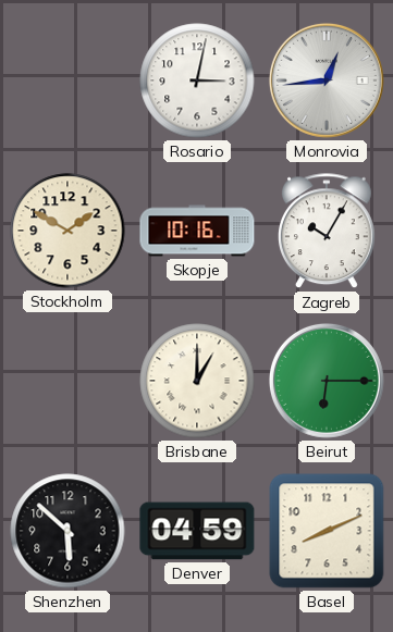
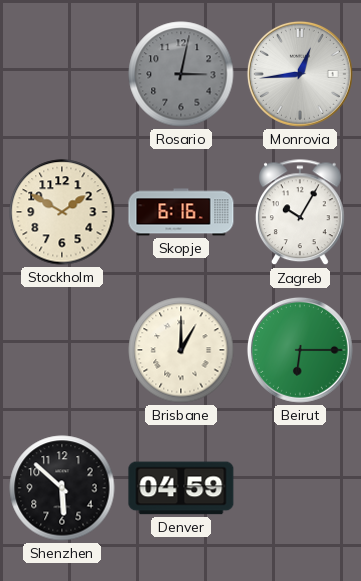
Rosario dial: white -> grey
Skopje: 10:16 -> 6:16
Basel: 8:11 -> none
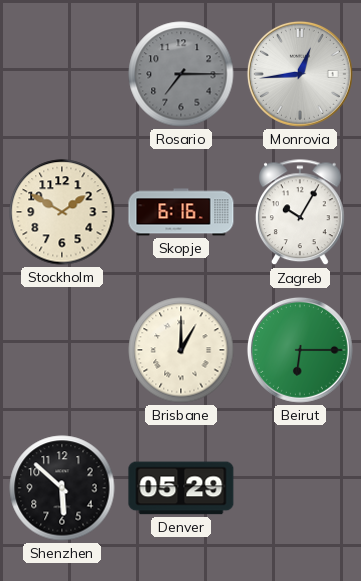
Rosario: 3:02 -> 7:15
Denver: 04:59 -> 05:29
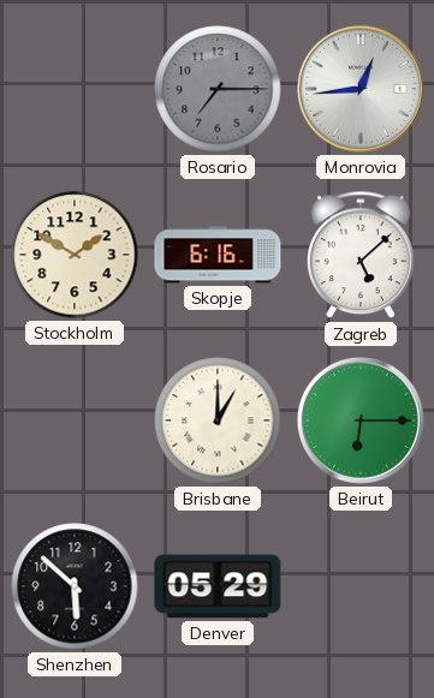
Zagreb: 10:05 -> 5:08
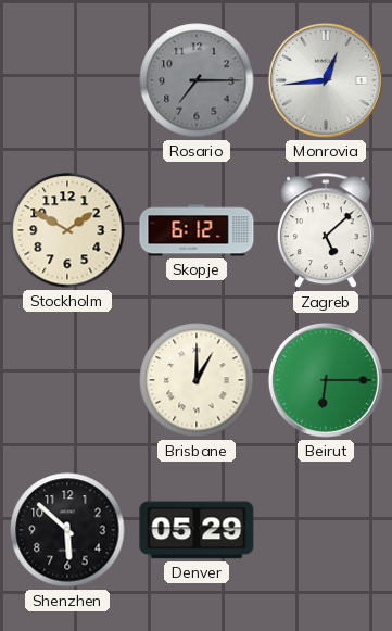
Skopje: 6:16 -> 6:12
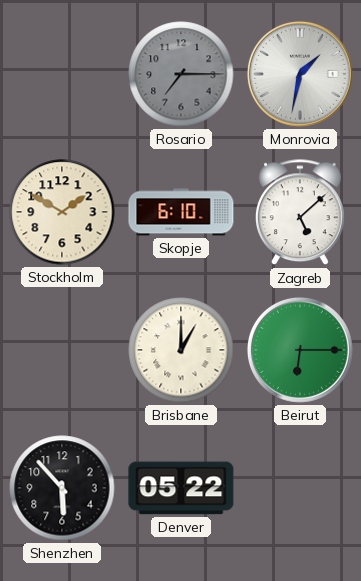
Monrovia: 12:44 -> 1:32
Skopje: 6:12 -> 6:10
Shenzhen: 5:52 -> 5:53
Denver: 05:29 -> 05:22
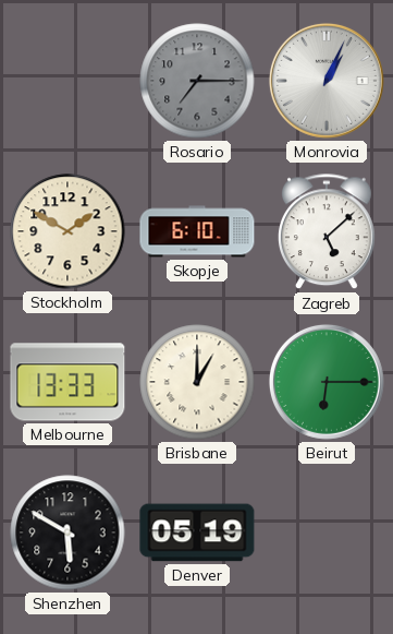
Monrovia: 1:32 -> 1:04
Melbourne: none -> 13:33
Shenzhen: 5:53 -> 5:50
Denver: 05:22 -> 05:19
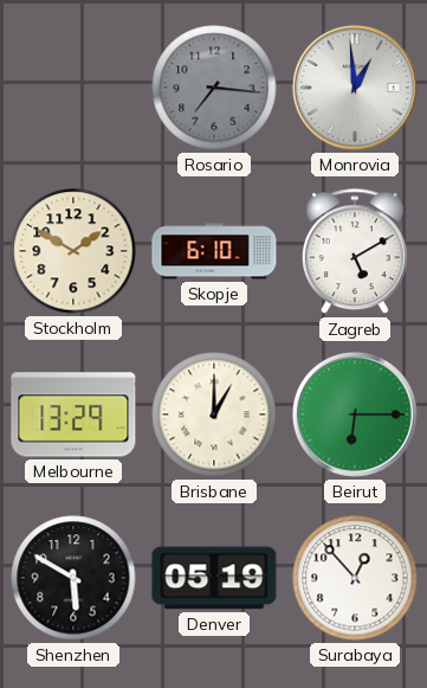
Rosario: 7:15 -> 7:16
Monrovia: 1:04 -> 12:59
Zagreb: 5:08 -> 5:10
Melbourne: 13:33 -> 13:29
Surabaya: none -> 12:53
